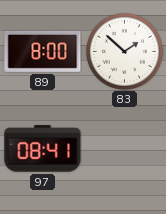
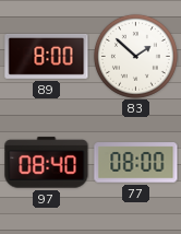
97: 08:41 -> 08:40
77: none -> 08:00
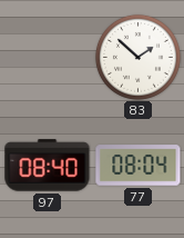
89: 8:00 -> none
77: 08:00 -> 08:04
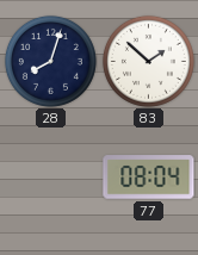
28: none -> 8:03
97: 08:40 -> none
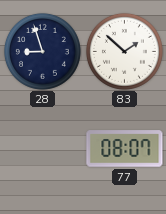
28: 8:03 -> 8:57
77: 08:04 -> 08:07
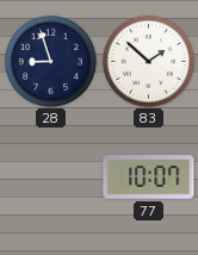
77: 08:07 -> 10:07
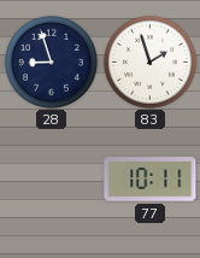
83: 1:52 -> 1:57
77: 10:07 -> 10:11
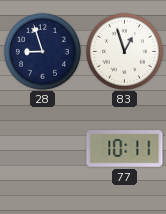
83: 1:57 -> 12:57
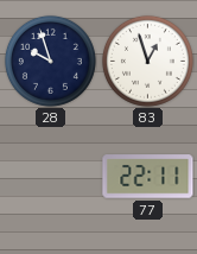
28: 8:57 -> 9:57
77: 10:11 -> 22:11
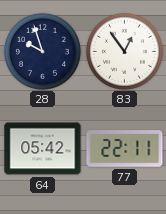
83: 12:57 -> 12:54
64: none -> 05:42
